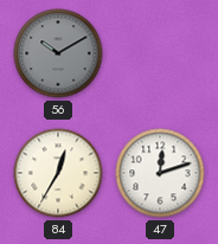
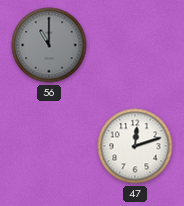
56: 10:10 -> 11:00
84: 12:35 -> none
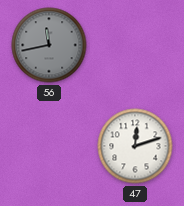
56: 11:00 -> 11:43
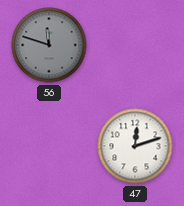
56: 11:43 -> 11:48
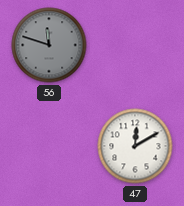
47: 12:12 -> 12:10
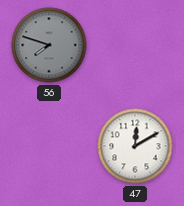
56: 11:48 -> 7:48
